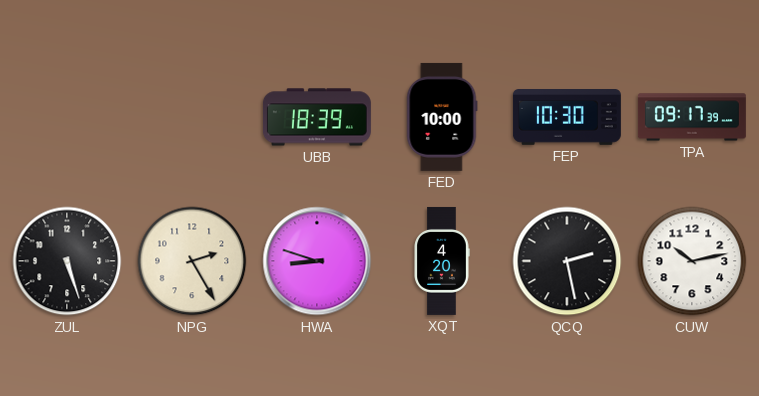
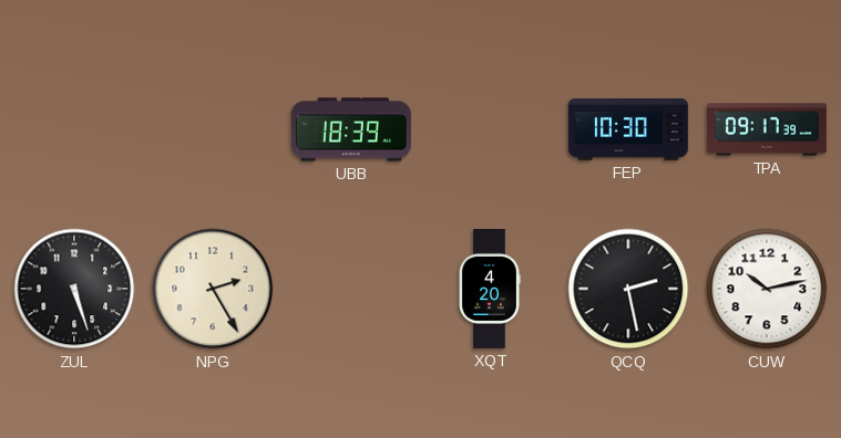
FED: 10:00 -> none
HWA: 8:48 -> none
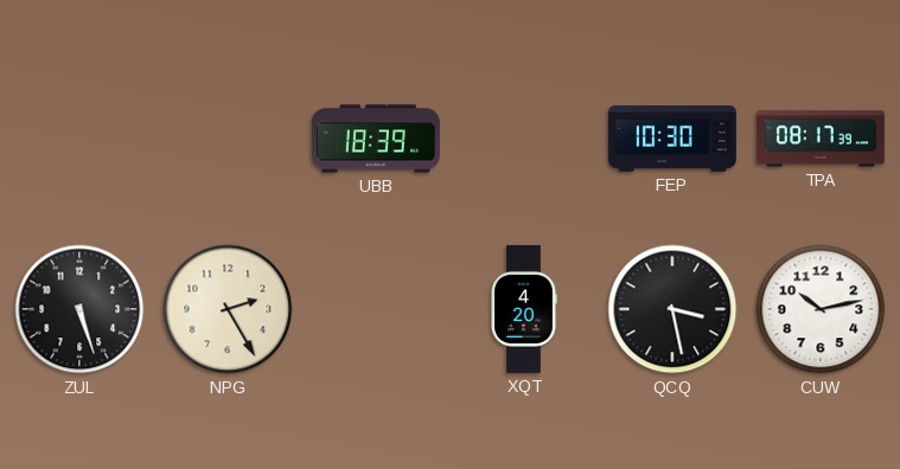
TPA: 09:17 -> 08:17
QCQ: 2:28 -> 3:28
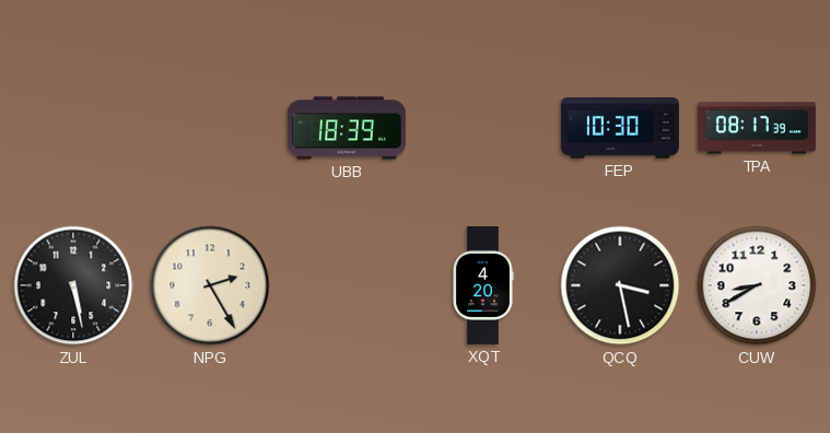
ZUL: 5:27 -> 5:28
CUW: 10:13 -> 8:40
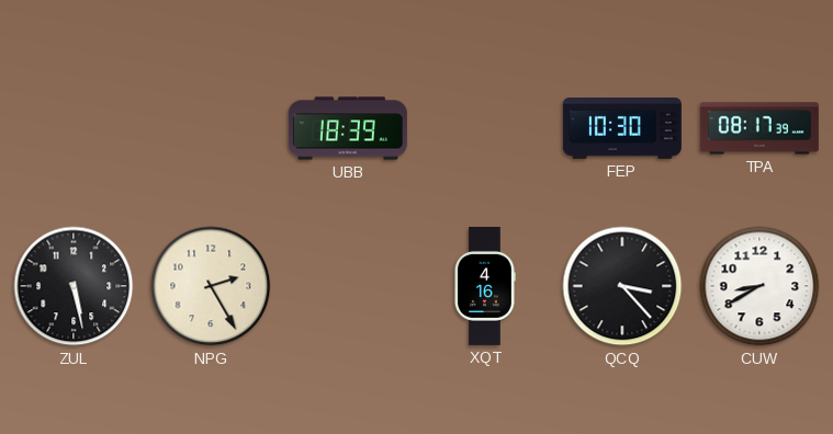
XQT: 4:20 -> 4:16
QCQ: 3:28 -> 3:23
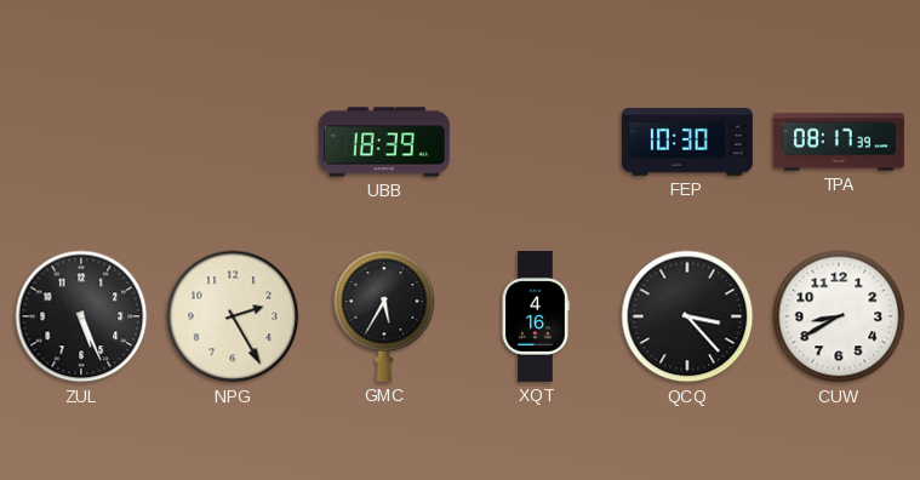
ZUL: 5:28 -> 5:26
GMC: none -> 5:35
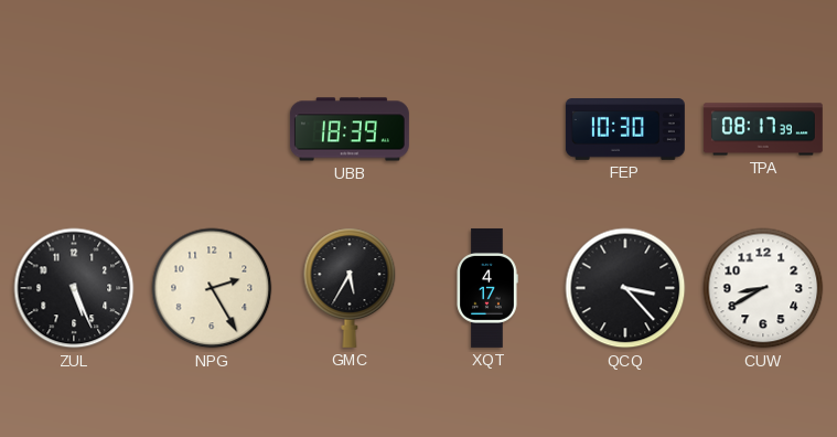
XQT: 4:16 -> 4:17
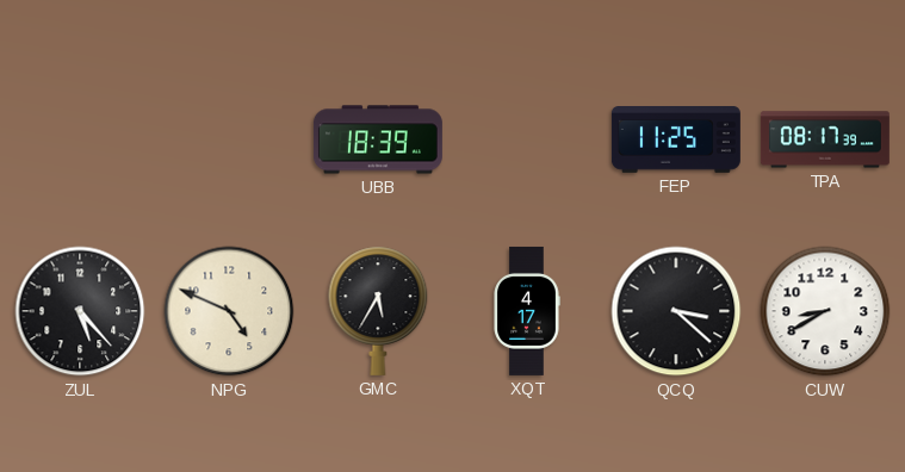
FEP: 10:30 -> 11:25
ZUL: 5:26 -> 5:23
NPG: 2:25 -> 4:49
QCQ: 3:23 -> 3:22
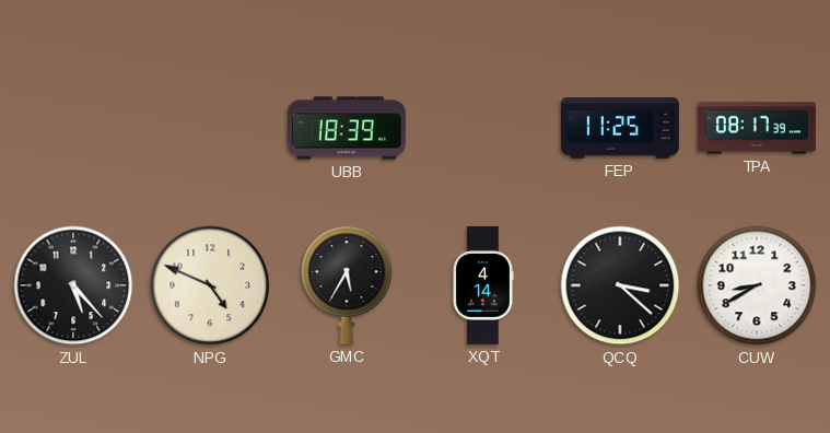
XQT: 4:17 -> 4:14
